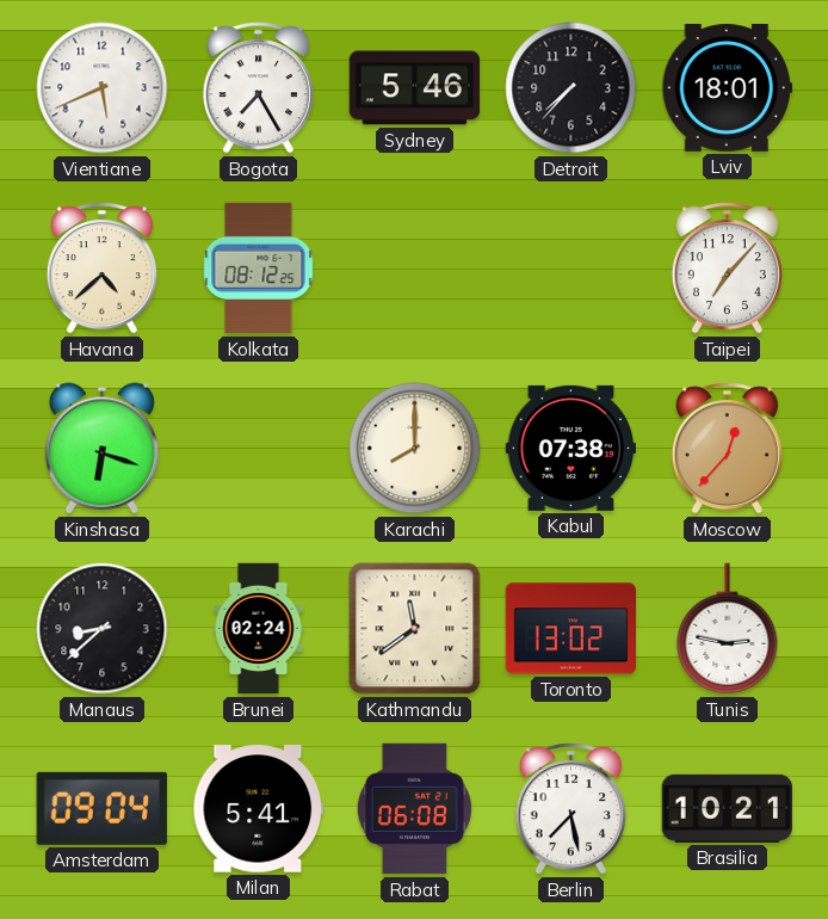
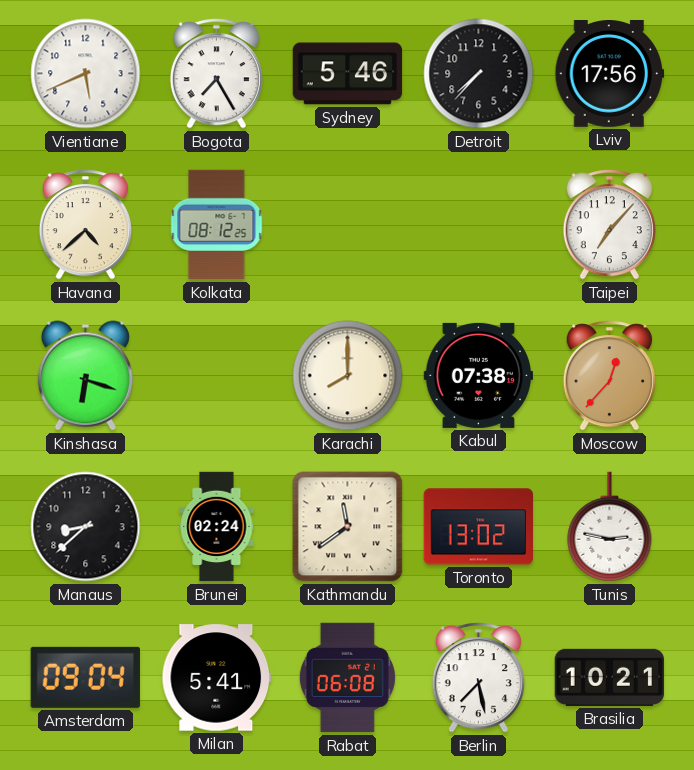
Lviv: 18:01 -> 17:56
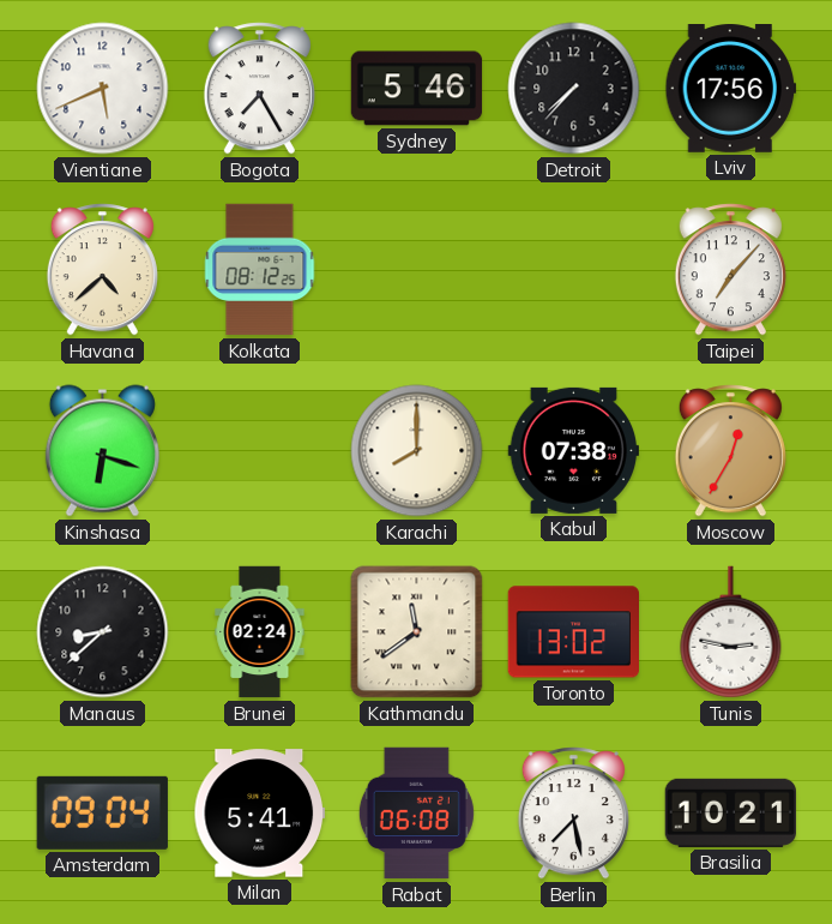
Moscow: 12:37 -> 12:35
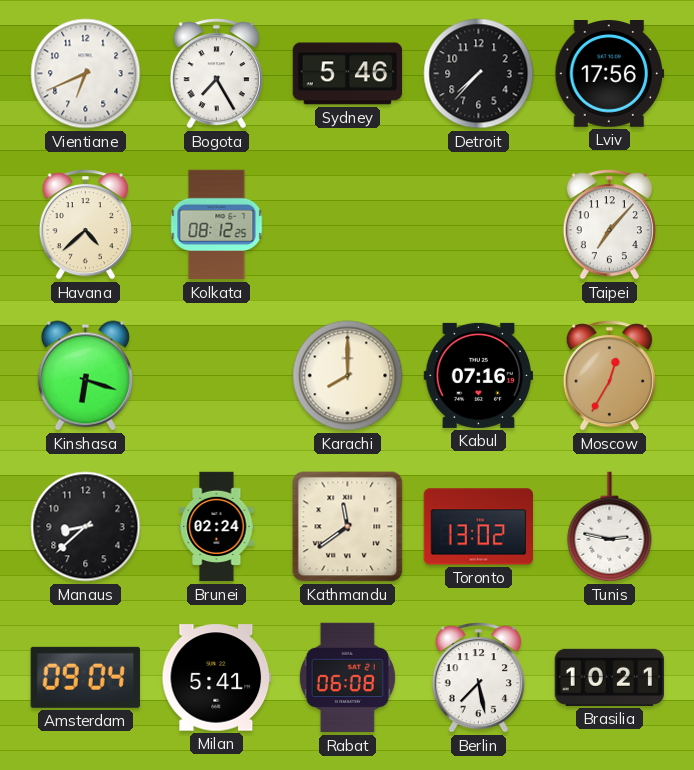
Vientiane: 5:41 -> 6:41
Kabul: 07:38 -> 07:16
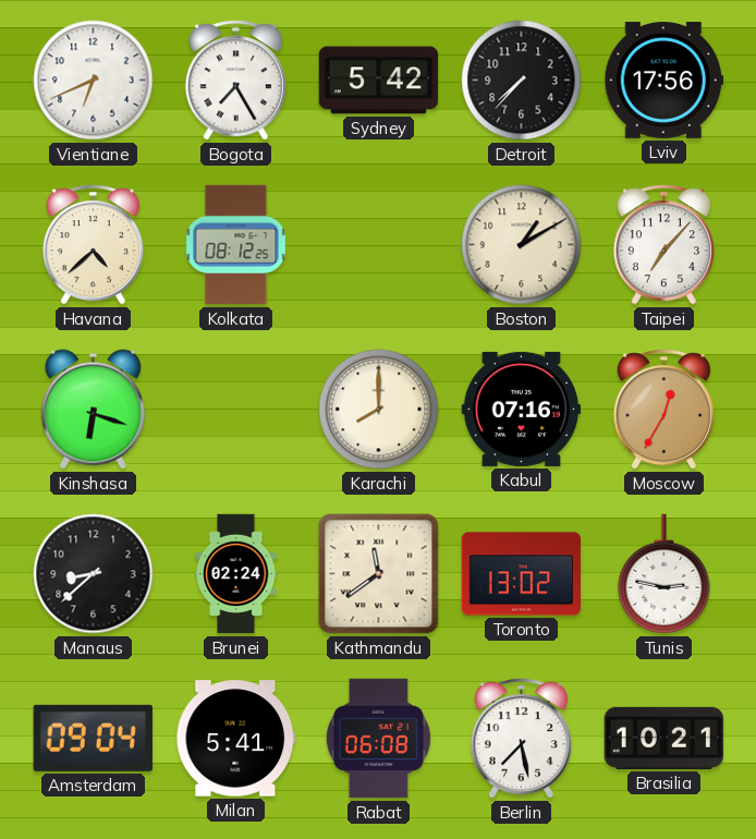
Sydney: 5:46 -> 5:42
Boston: none -> 1:10
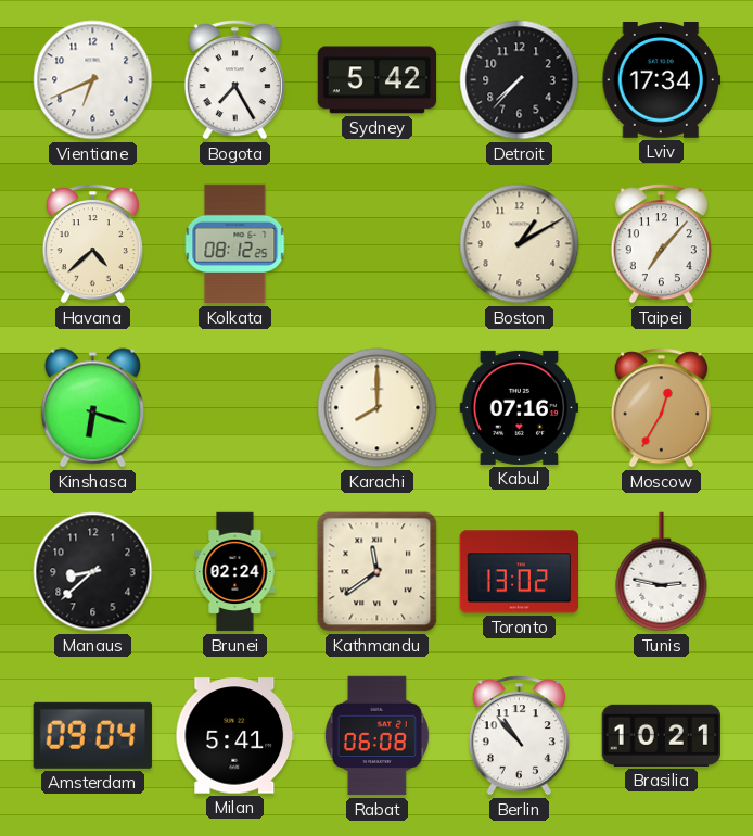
Lviv: 17:56 -> 17:34
Berlin: 7:28 -> 10:53
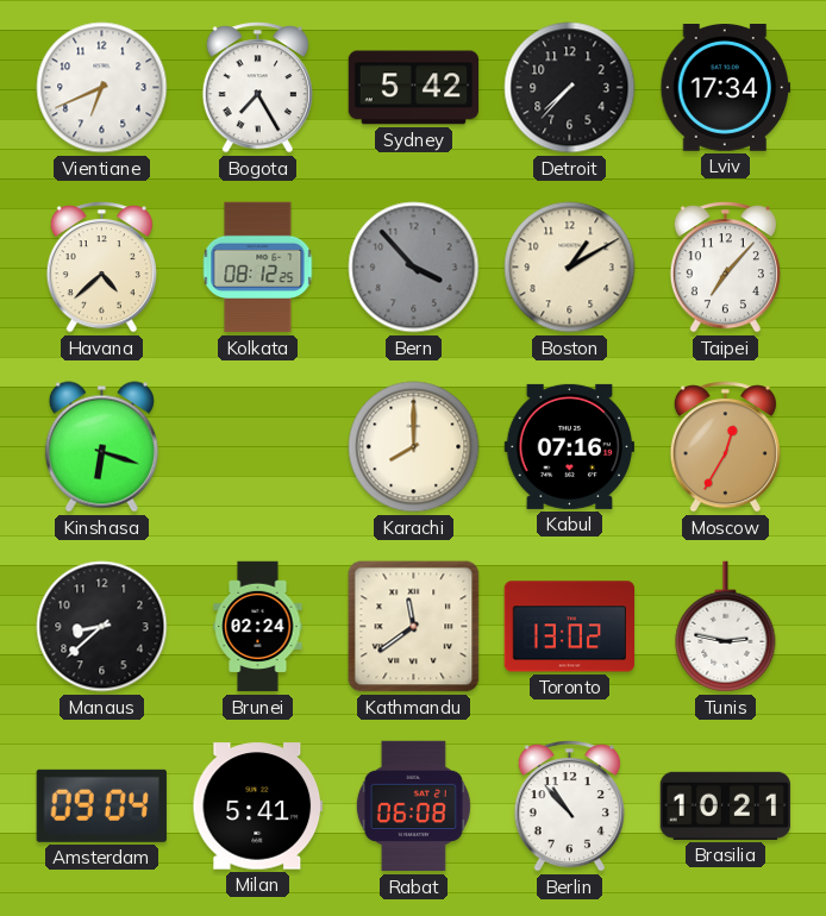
Bern: none -> 3:53
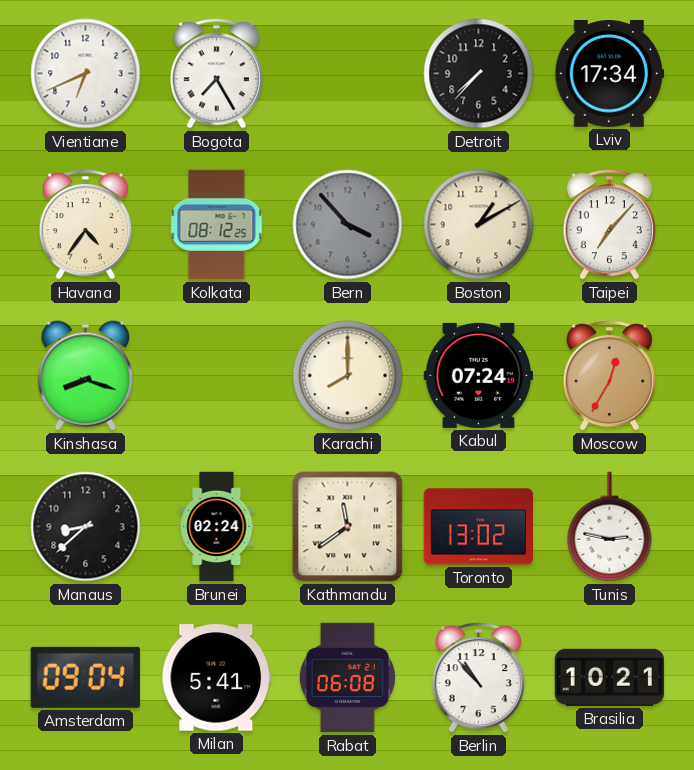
Sydney: 5:42 -> none
Havana: 4:38 -> 4:36
Kinshasa: 6:18 -> 8:18
Kabul: 07:16 -> 07:24
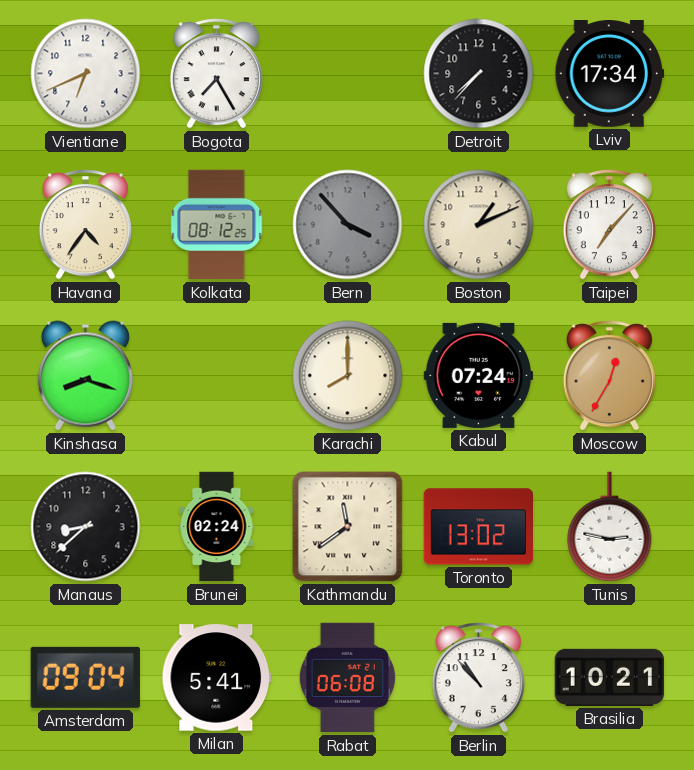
Boston: 1:10 -> 1:11
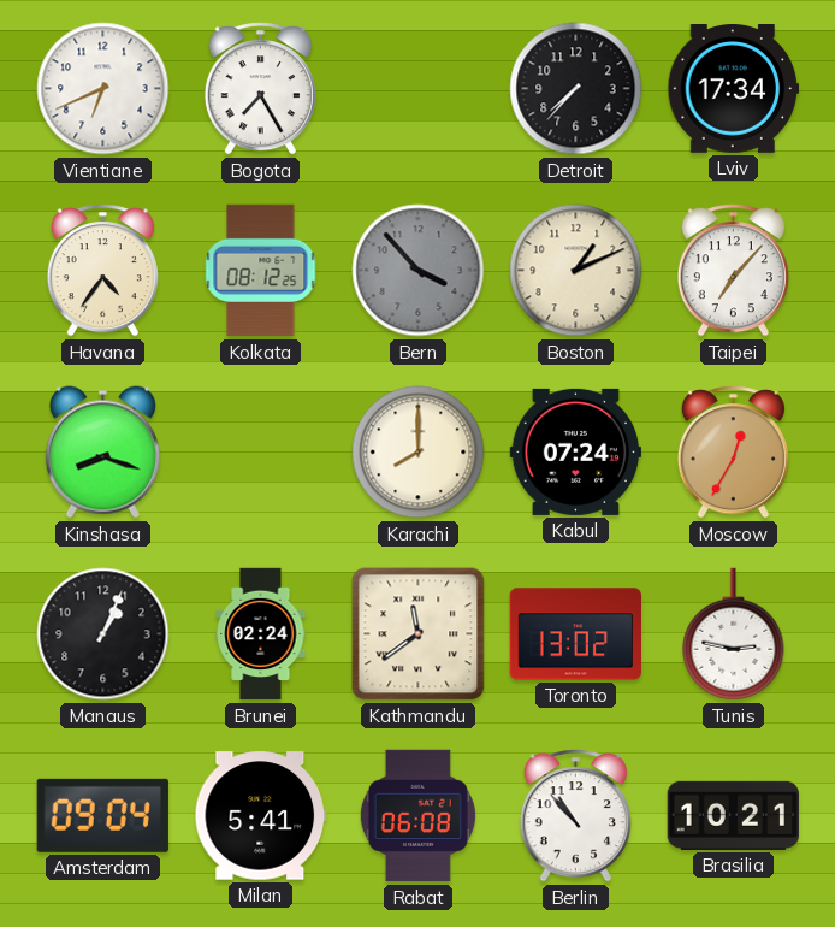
Manaus: 8:38 -> 1:04
